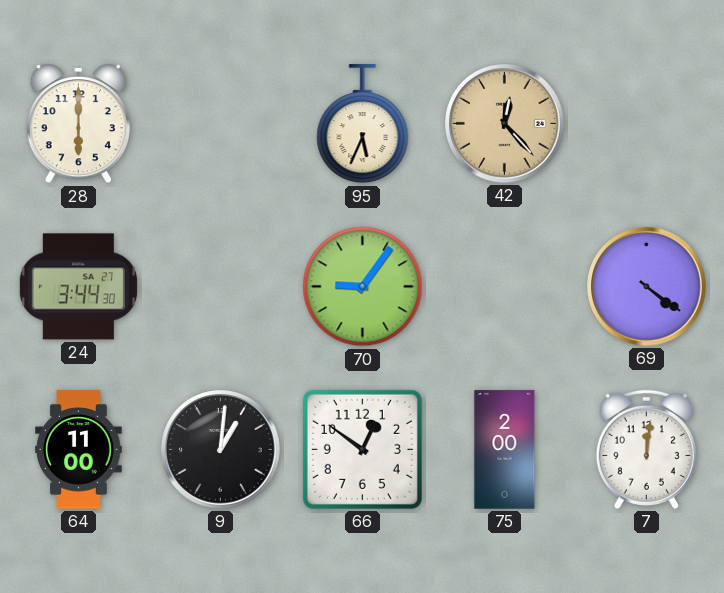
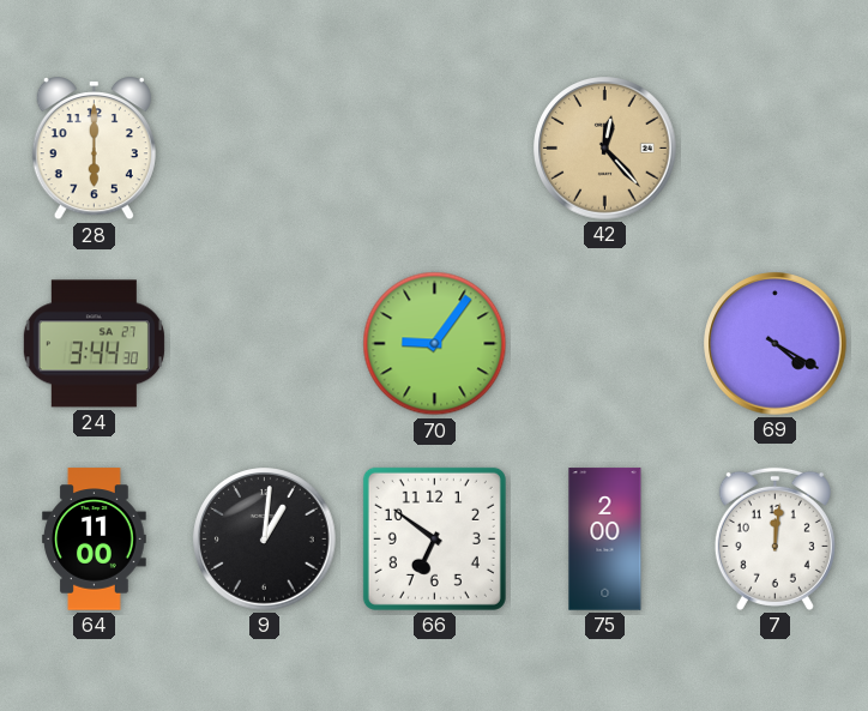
95: 5:34 -> none
69: 4:21 -> 4:20
66: 12:51 -> 6:51
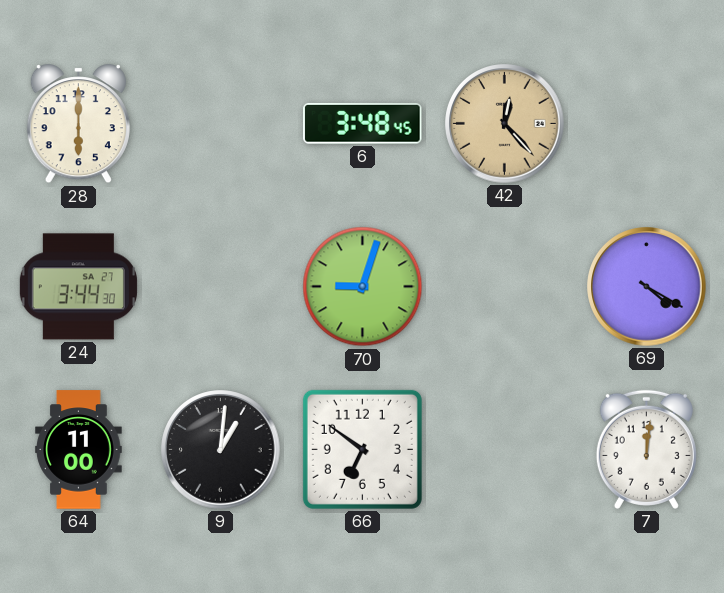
6: none -> 3:48
70: 9:06 -> 9:03
75: 2:00 -> none
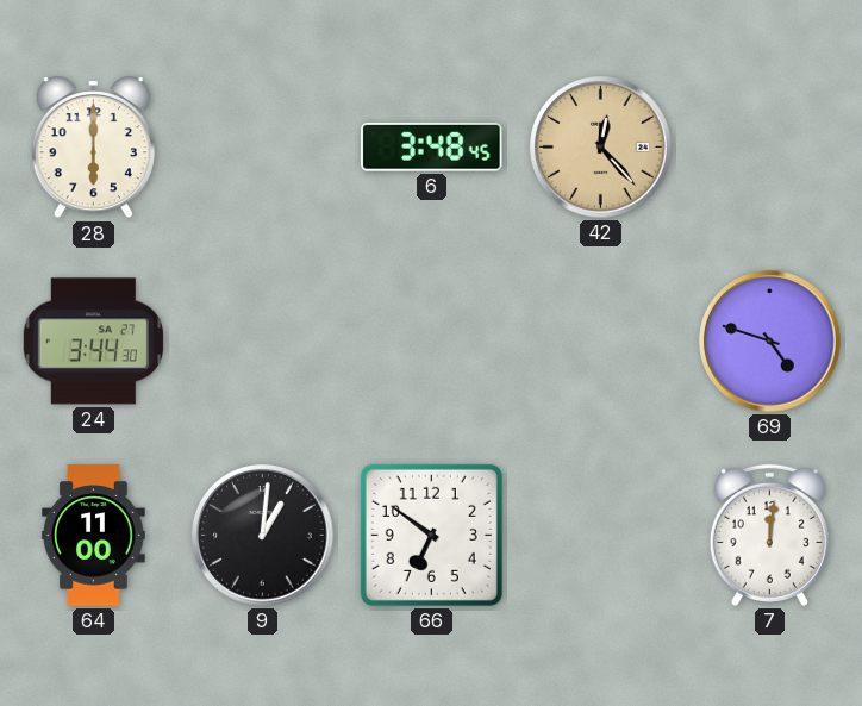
70: 9:03 -> none
69: 4:20 -> 4:48
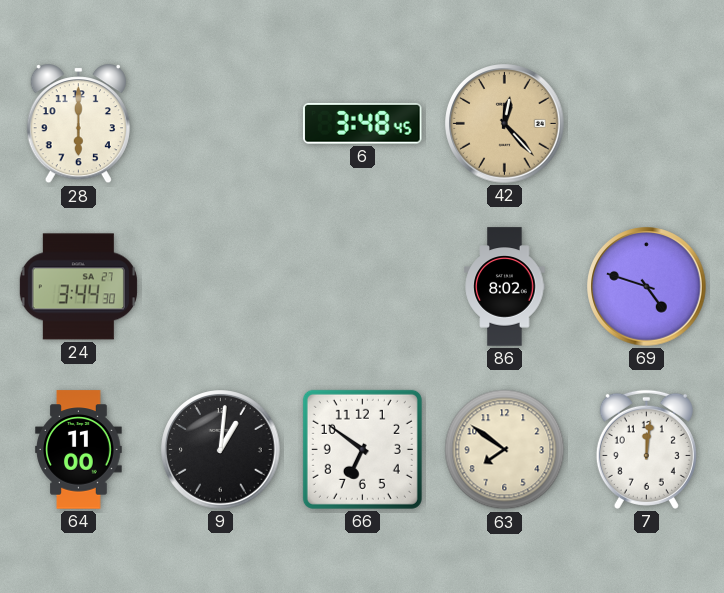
86: none -> 8:02
63: none -> 7:51
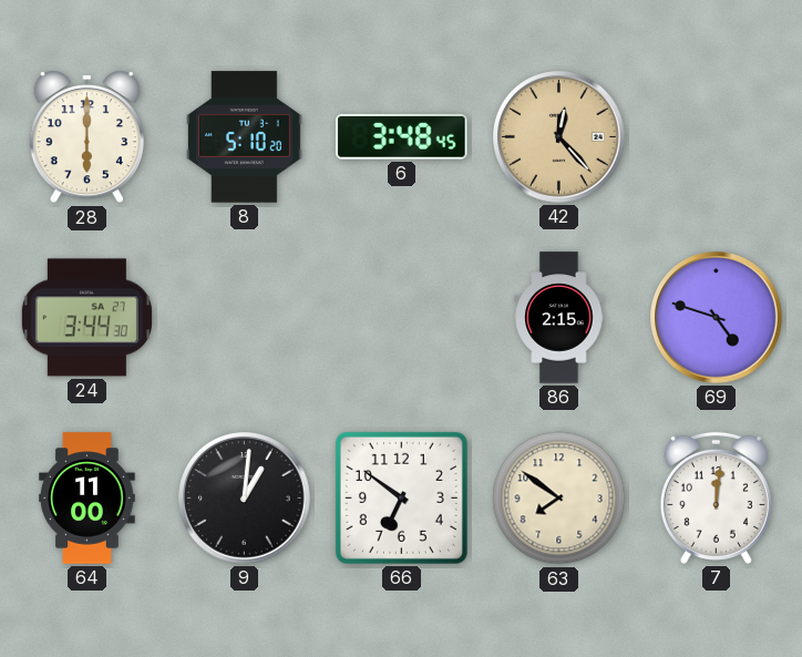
8: none -> 5:10
86: 8:02 -> 2:15
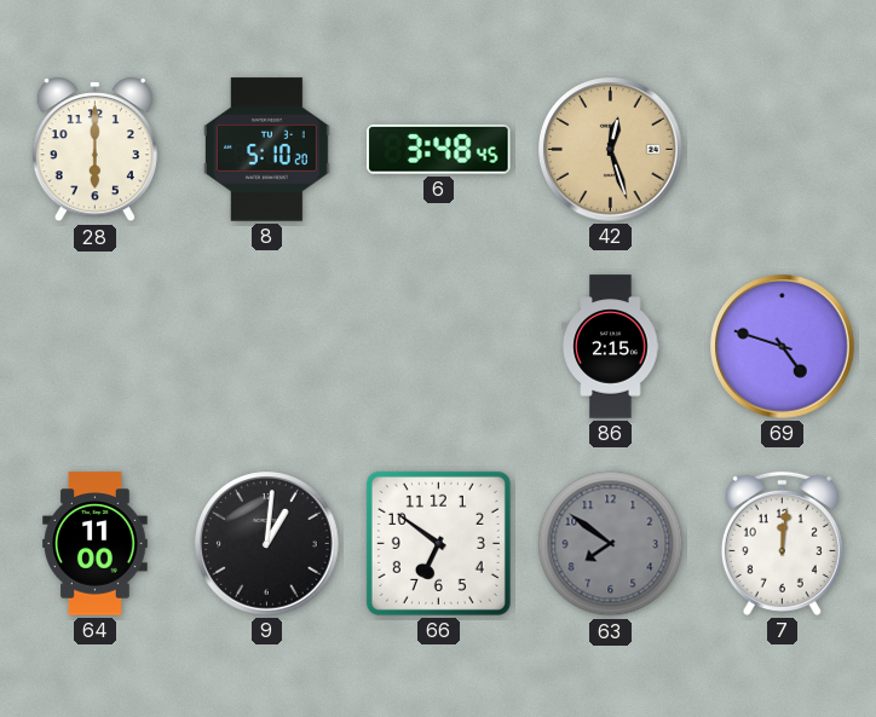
42: 12:23 -> 12:27
24: 3:44 -> none
63 dial: cream -> grey
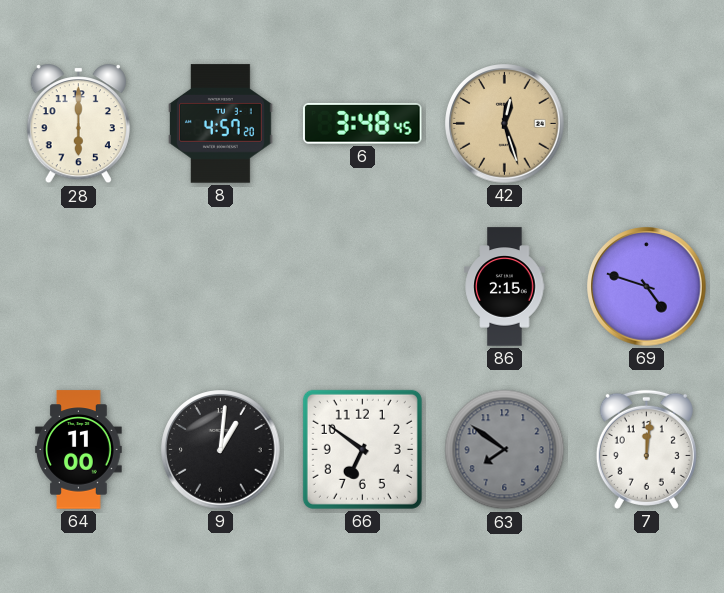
8: 5:10 -> 4:57
